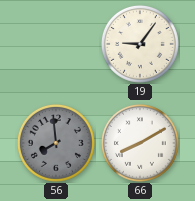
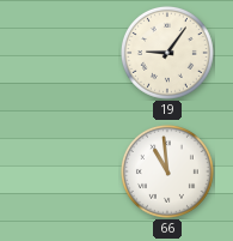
56: 7:59 -> none
66: 8:10 -> 10:59
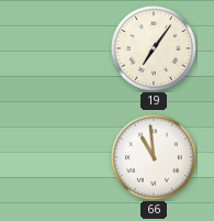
19: 9:06 -> 7:06
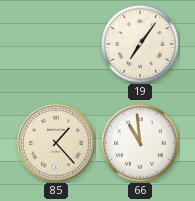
85: none -> 1:23
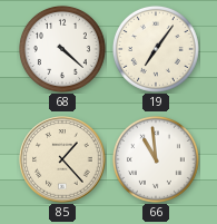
68: none -> 4:22
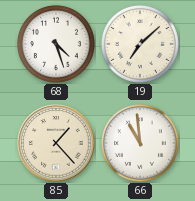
68: 4:22 -> 4:27
19: 7:06 -> 7:08
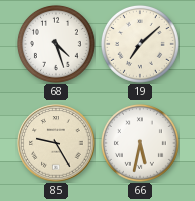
85: 1:23 -> 9:25
66: 10:59 -> 5:32
